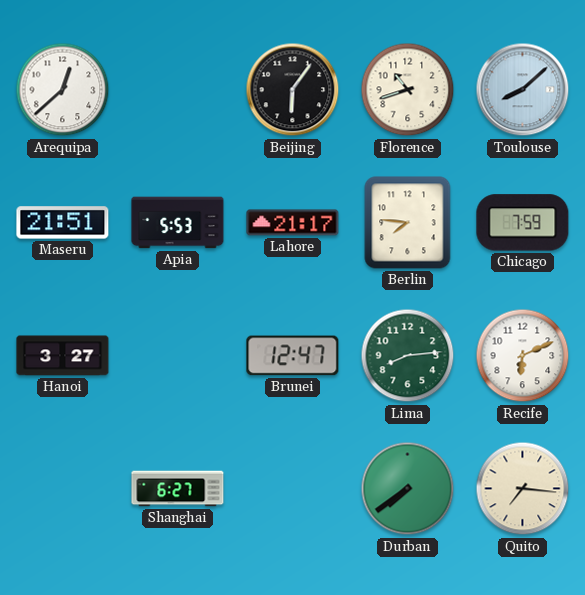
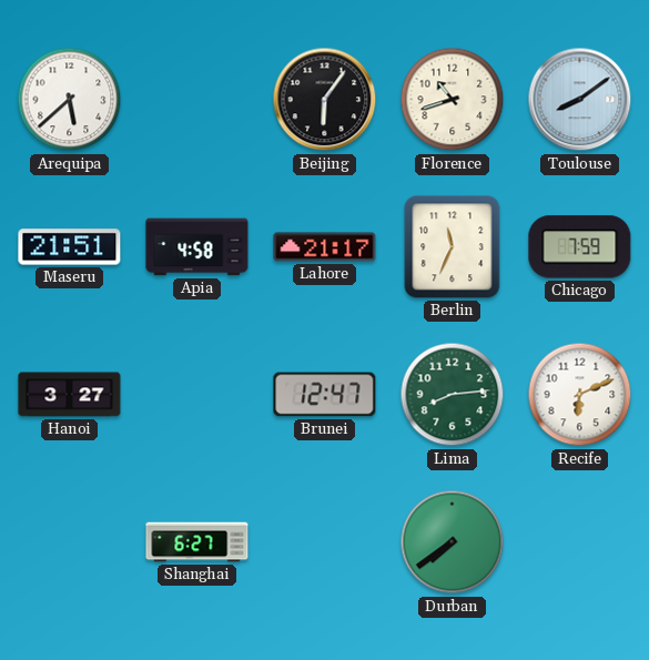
Arequipa: 12:38 -> 5:38
Toulouse: 8:08 -> 8:09
Apia: 5:53 -> 4:58
Berlin: 7:46 -> 11:34
Quito: 7:16 -> none
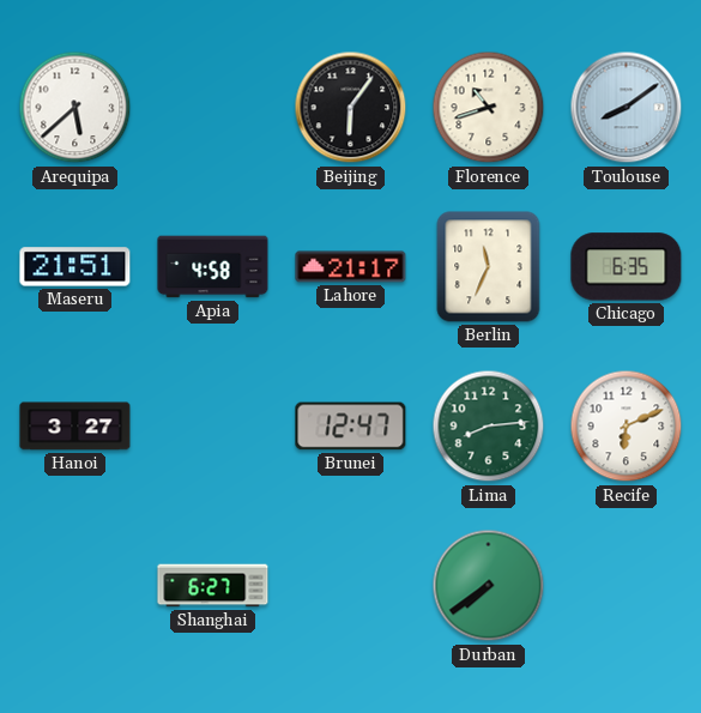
Chicago: 7:59 -> 6:35
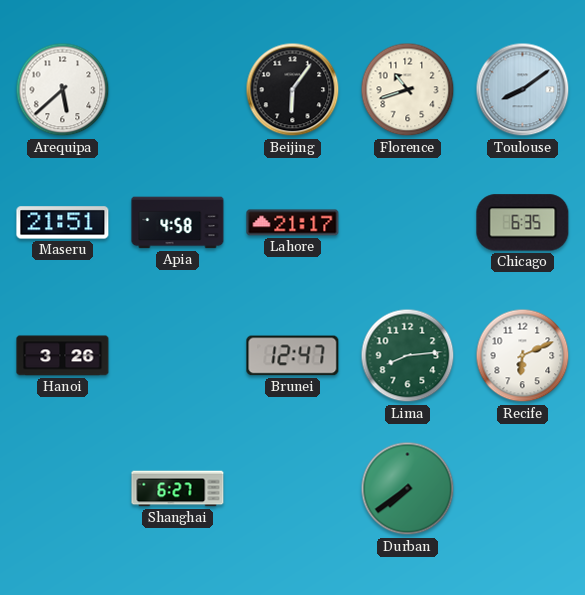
Berlin: 11:34 -> none
Hanoi: 3:27 -> 3:26
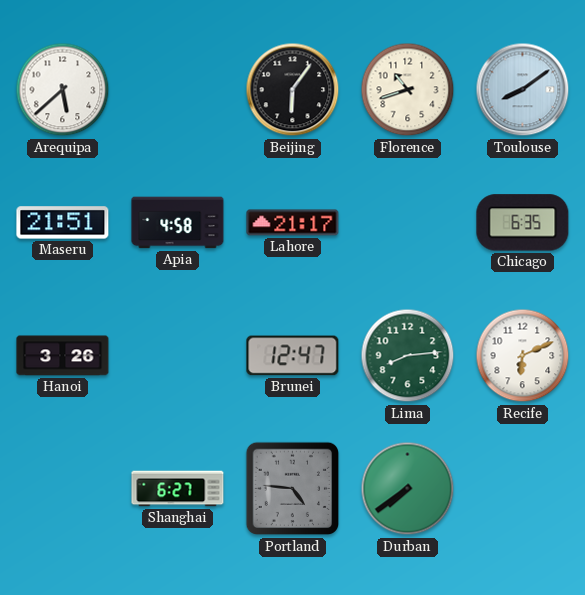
Portland: none -> 4:46
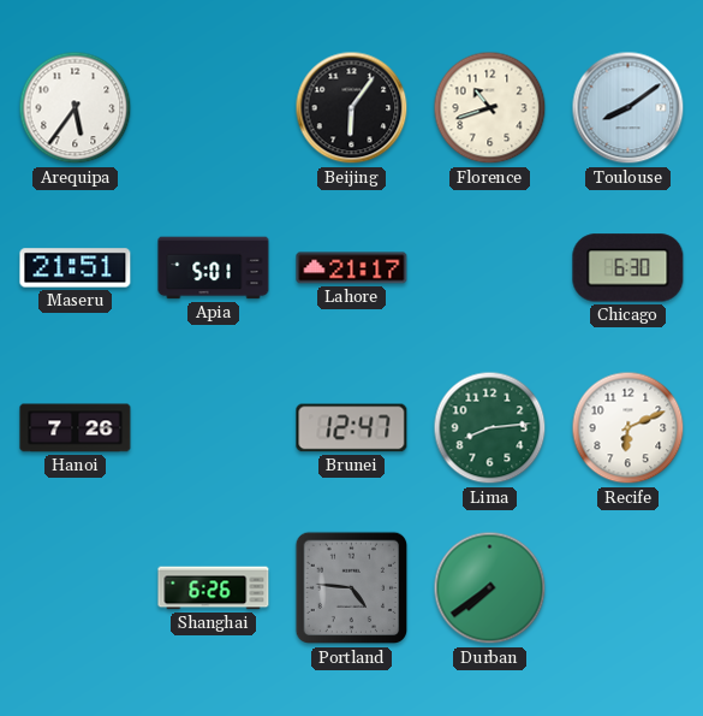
Arequipa: 5:38 -> 5:36
Apia: 4:58 -> 5:01
Chicago: 6:35 -> 6:30
Hanoi: 3:26 -> 7:26
Shanghai: 6:27 -> 6:26
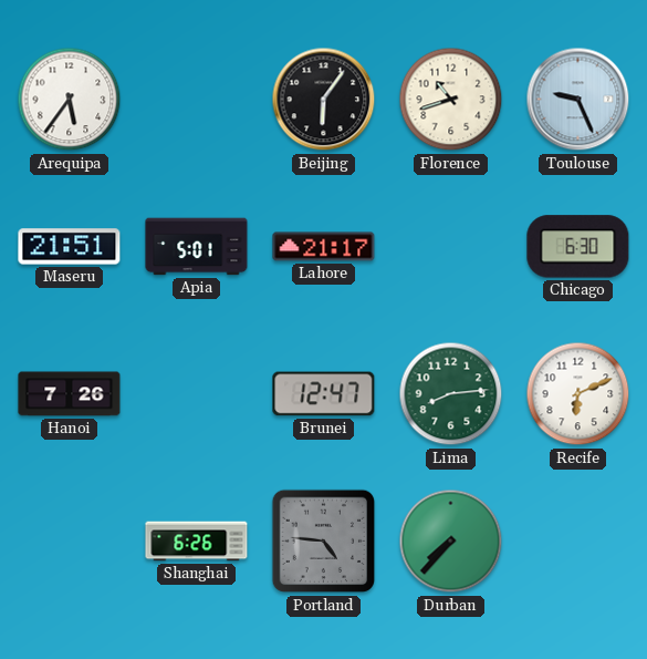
Toulouse: 8:09 -> 9:26
Durban: 7:39 -> 7:37
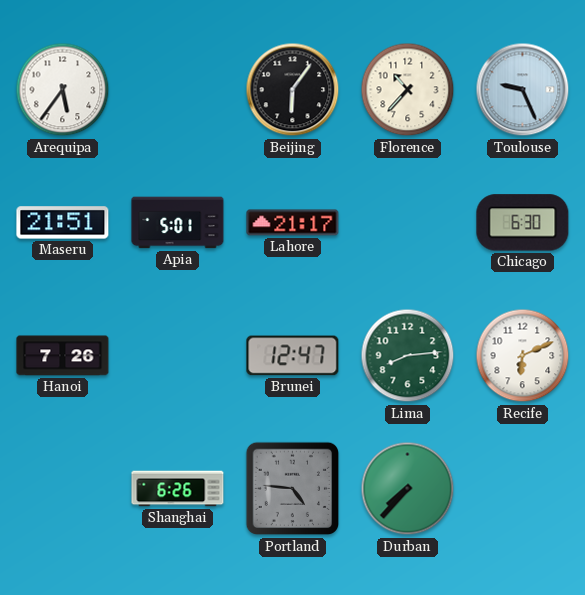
Florence: 10:42 -> 10:37
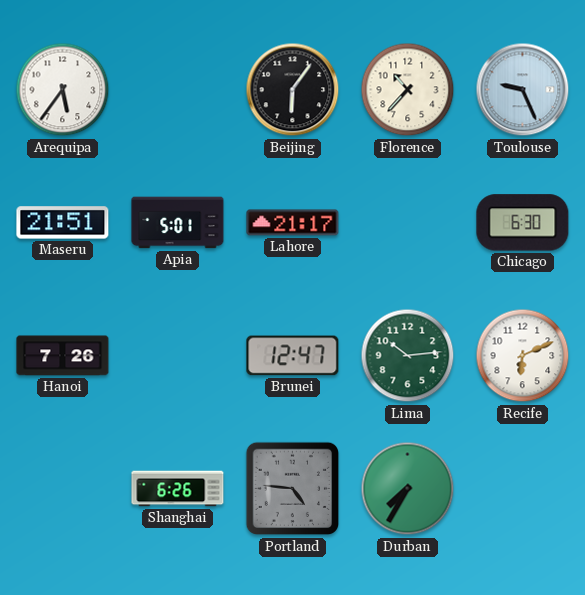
Lima: 8:14 -> 10:14
Durban: 7:37 -> 7:35
